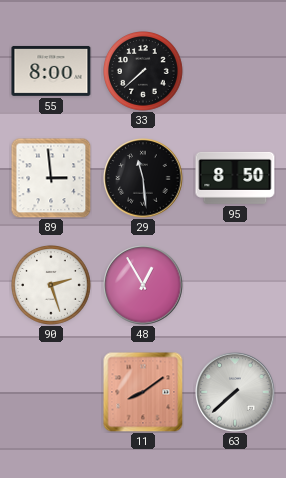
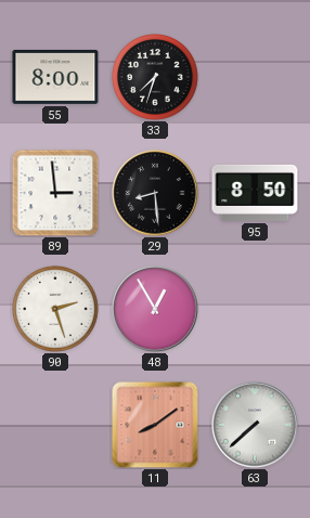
33: 7:38 -> 7:33
29: 11:29 -> 8:29
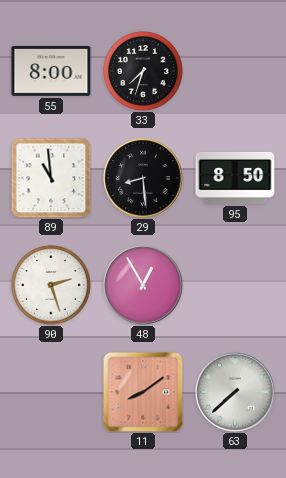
89: 2:59 -> 10:59
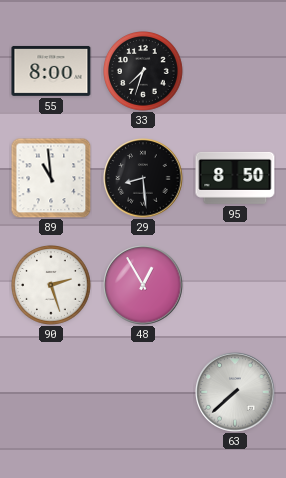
11: 8:09 -> none
